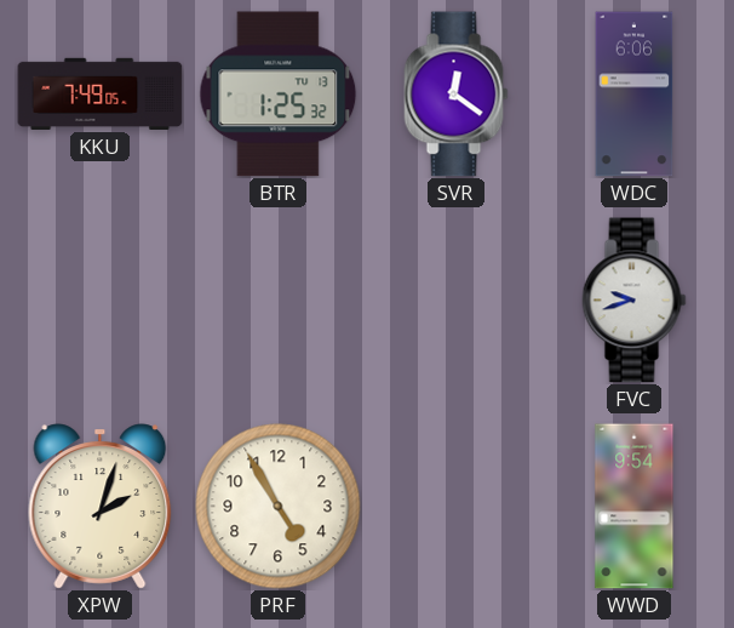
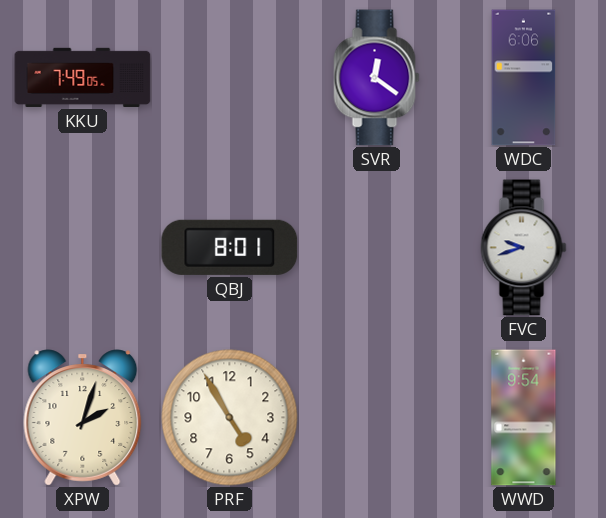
BTR: 1:25 -> none
QBJ: none -> 8:01
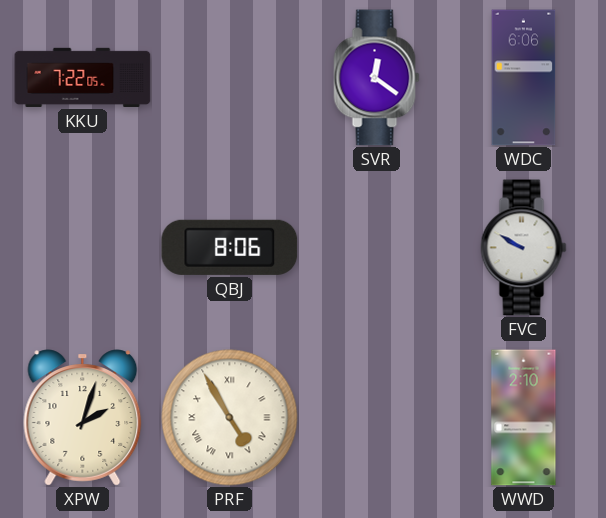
KKU: 7:49 -> 7:22
QBJ: 8:01 -> 8:06
FVC: 9:42 -> 9:50
PRF numerals: Arabic -> Roman
WWD: 9:54 -> 2:10
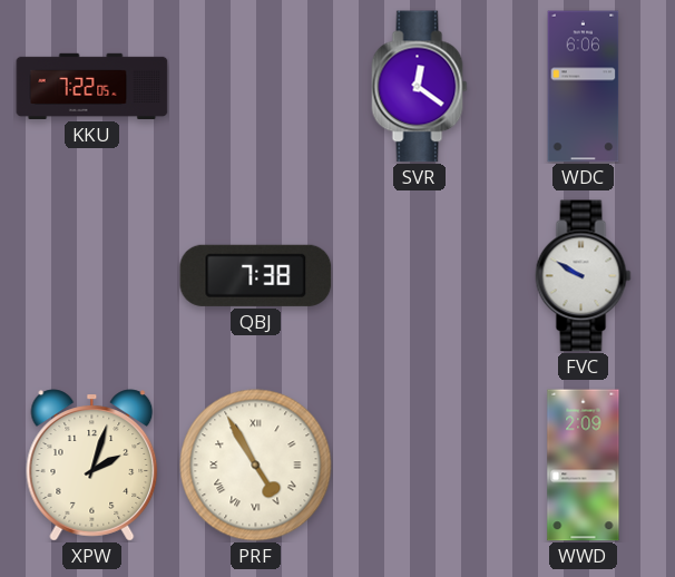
QBJ: 8:06 -> 7:38
WWD: 2:10 -> 2:09
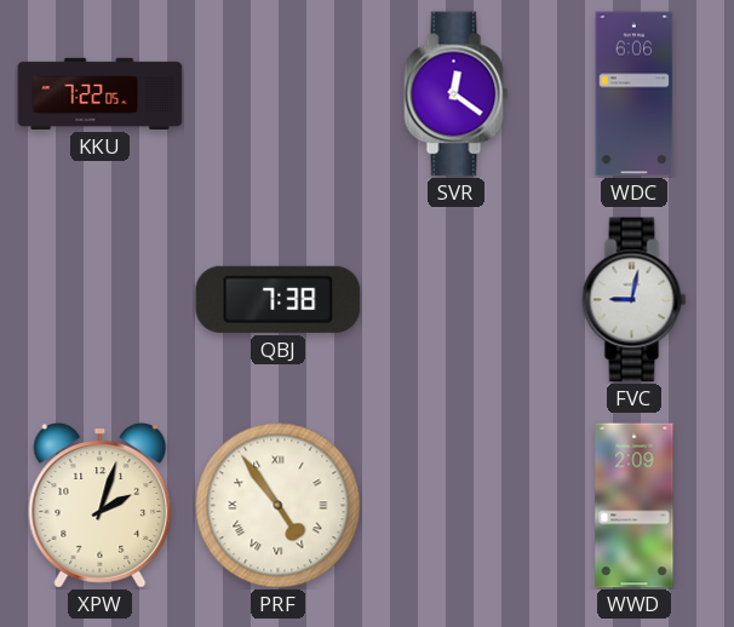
FVC: 9:50 -> 9:02
PRF: 4:55 -> 4:54
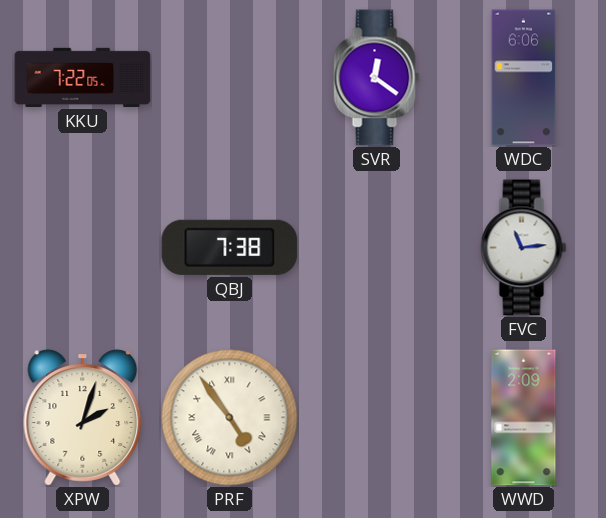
FVC: 9:02 -> 11:14
